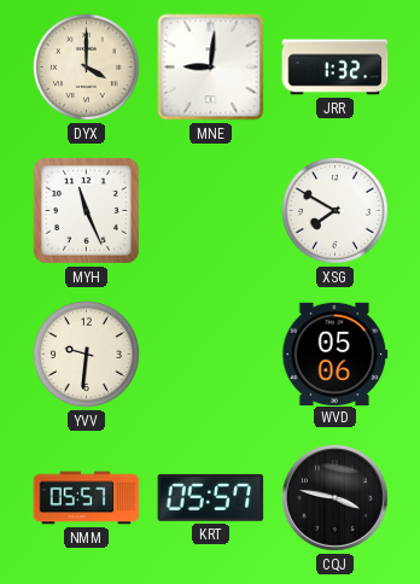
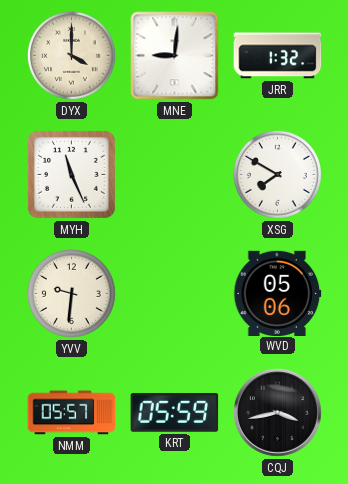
KRT: 05:57 -> 05:59
CQJ: 3:47 -> 3:43
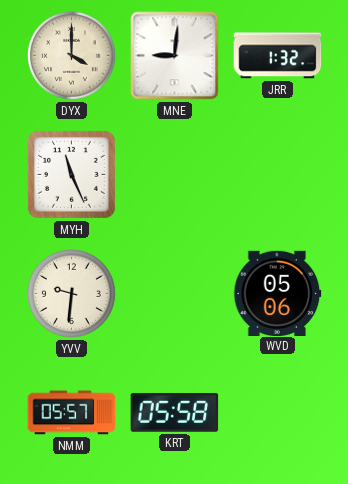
XSG: 7:50 -> none
KRT: 05:59 -> 05:58
CQJ: 3:43 -> none
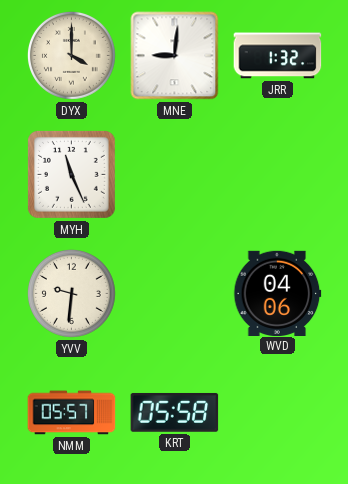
WVD: 05:06 -> 04:06
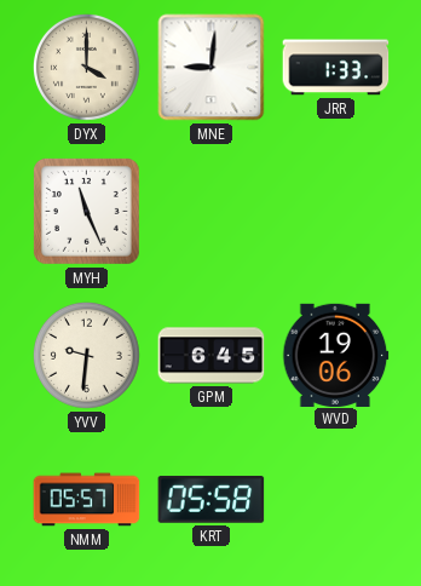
JRR: 1:32 -> 1:33
GPM: none -> 6:45
WVD: 04:06 -> 19:06
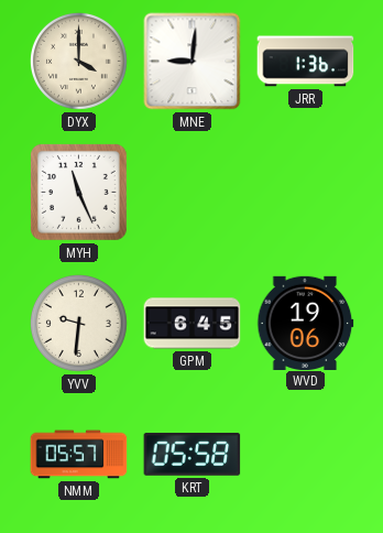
JRR: 1:33 -> 1:36
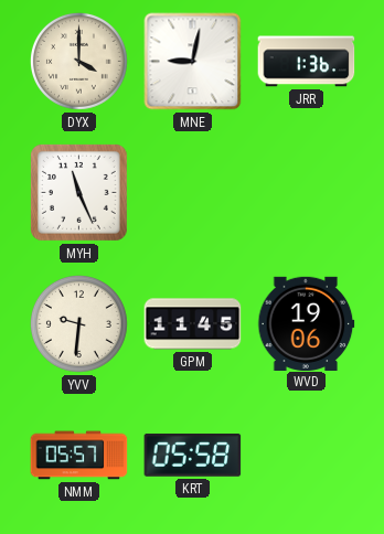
MNE: 9:01 -> 9:02
GPM: 6:45 -> 11:45
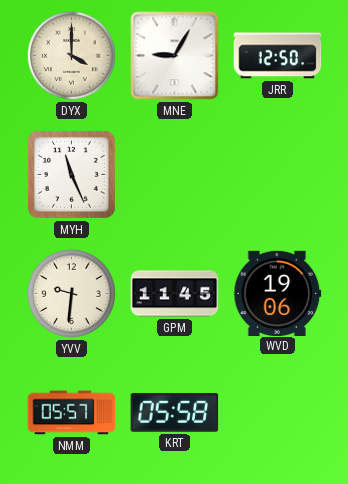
MNE: 9:02 -> 9:05
JRR: 1:36 -> 12:50
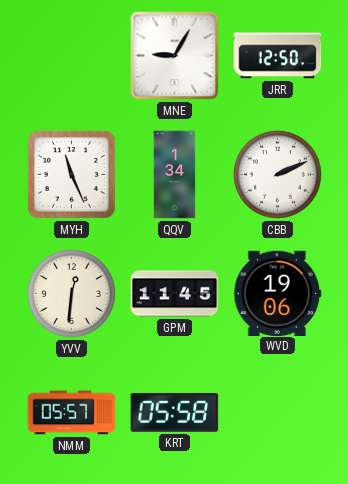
DYX: 4:00 -> none
QQV: none -> 1:34
CBB: none -> 2:11
YVV: 9:31 -> 12:31
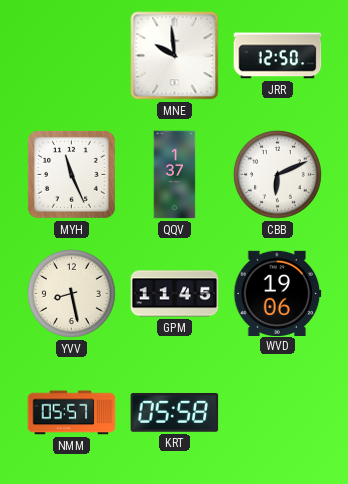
MNE: 9:05 -> 9:59
QQV: 1:34 -> 1:37
CBB: 2:11 -> 6:11
YVV: 12:31 -> 8:28
